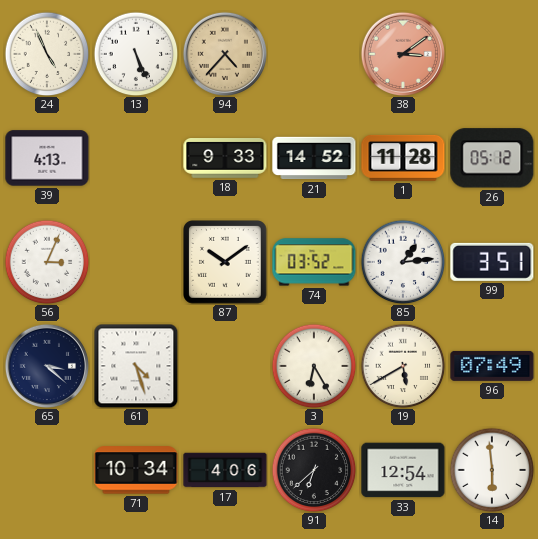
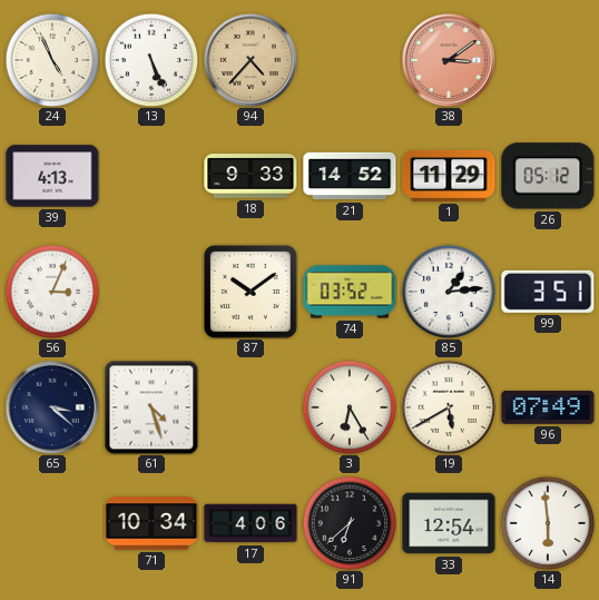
1: 11:28 -> 11:29
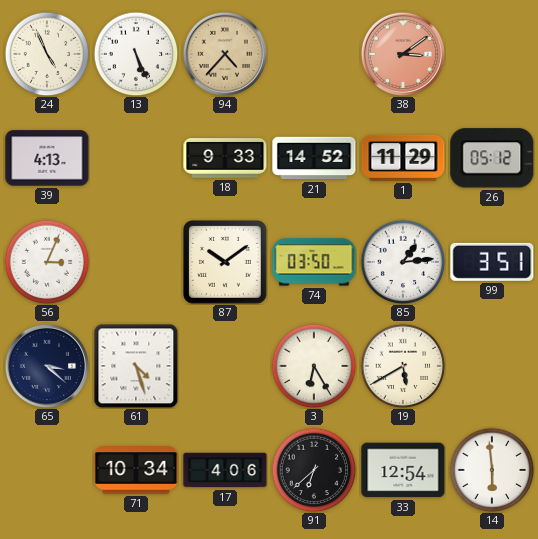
74: 03:52 -> 03:50
96: 07:49 -> none
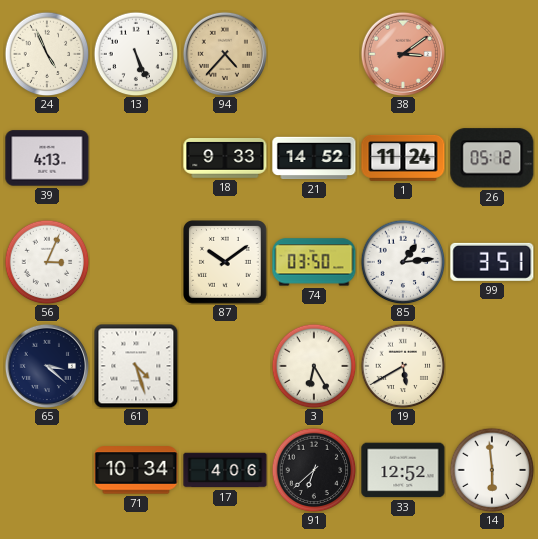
1: 11:29 -> 11:24
33: 12:54 -> 12:52
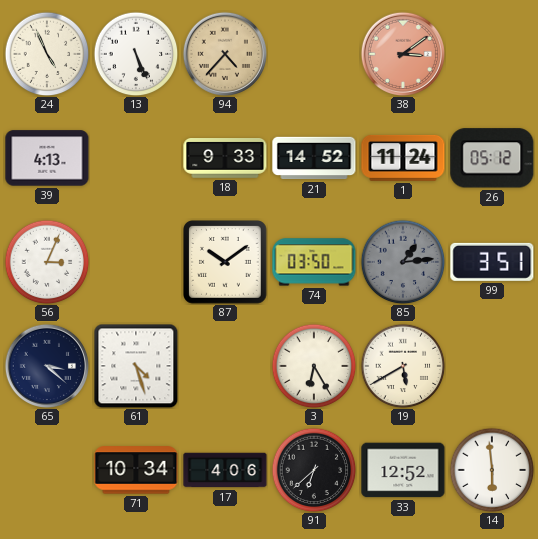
85 dial: white -> grey
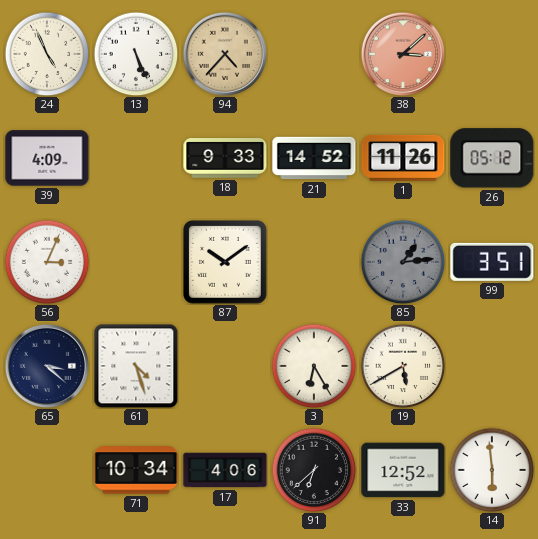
38: 3:09 -> 3:08
39: 4:13 -> 4:09
1: 11:24 -> 11:26
74: 03:50 -> none
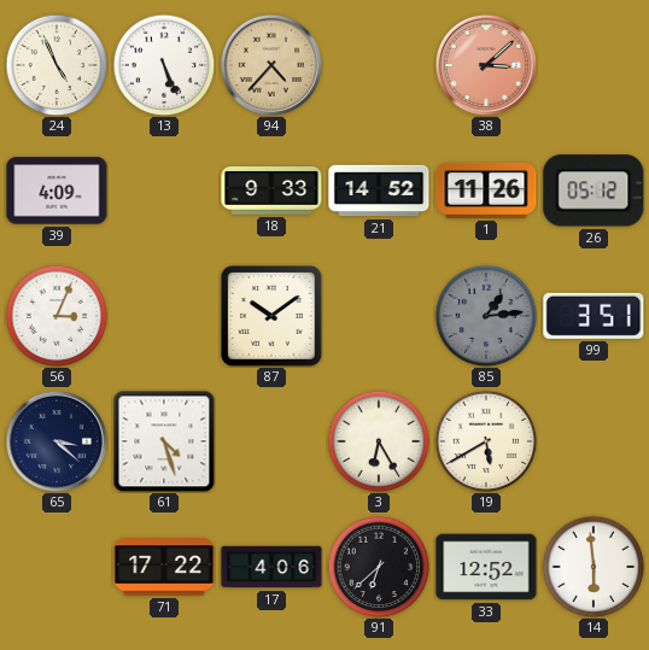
71: 10:34 -> 17:22
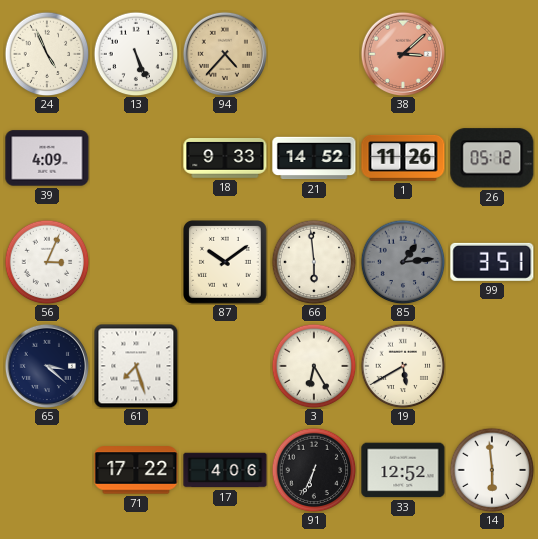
66: none -> 5:59
61: 4:27 -> 7:27
91: 6:38 -> 6:34
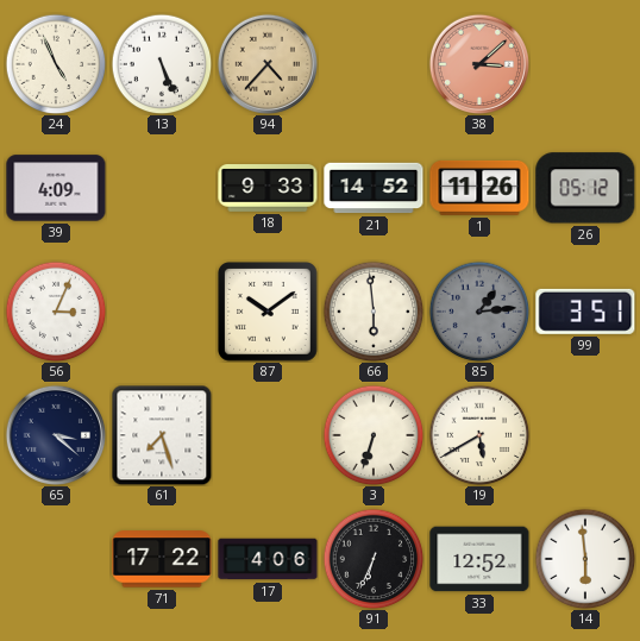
3: 6:25 -> 6:33
